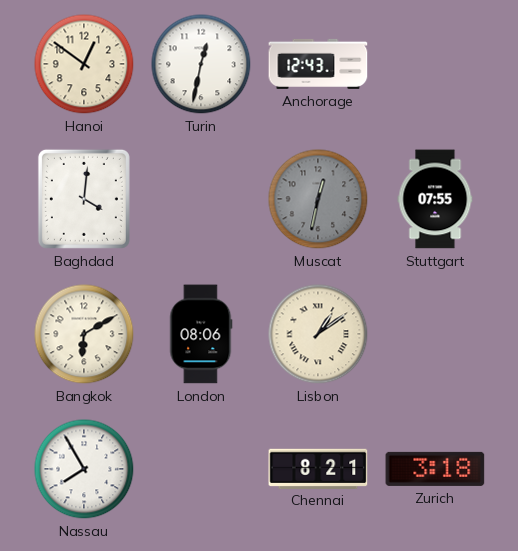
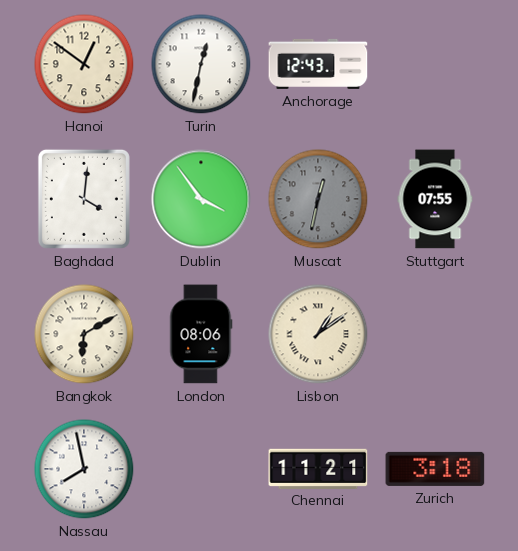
Dublin: none -> 3:54
Nassau: 7:55 -> 7:58
Chennai: 8:21 -> 11:21
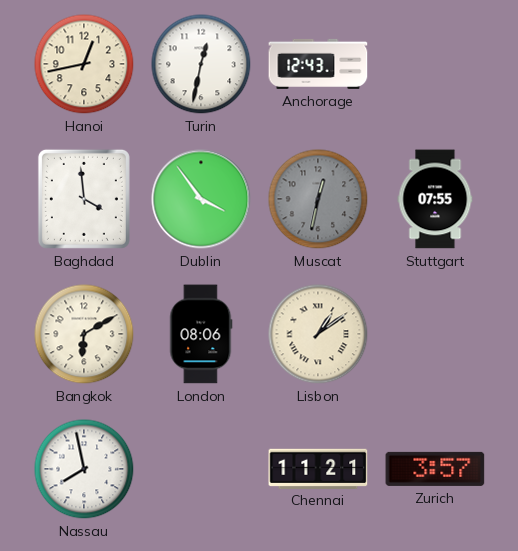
Hanoi: 12:51 -> 12:43
Baghdad: 4:01 -> 3:59
Zurich: 3:18 -> 3:57
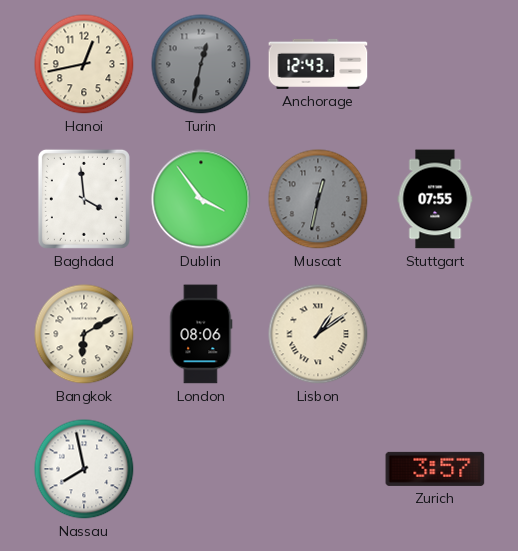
Turin dial: white -> grey
Chennai: 11:21 -> none
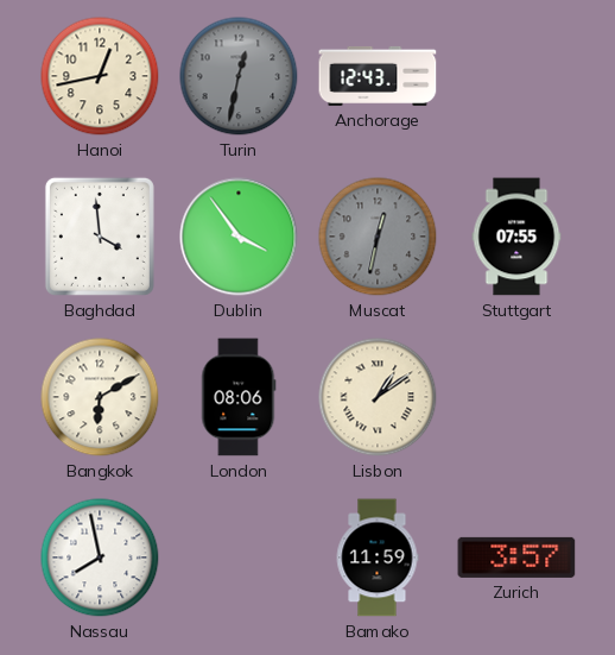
Bamako: none -> 11:59
